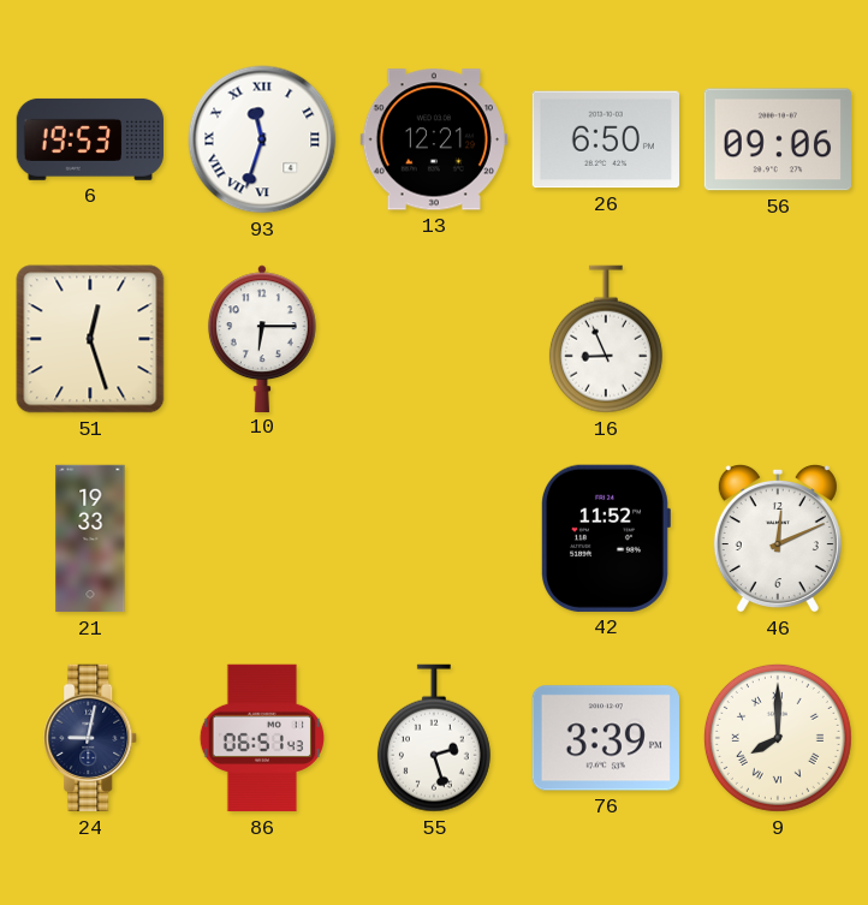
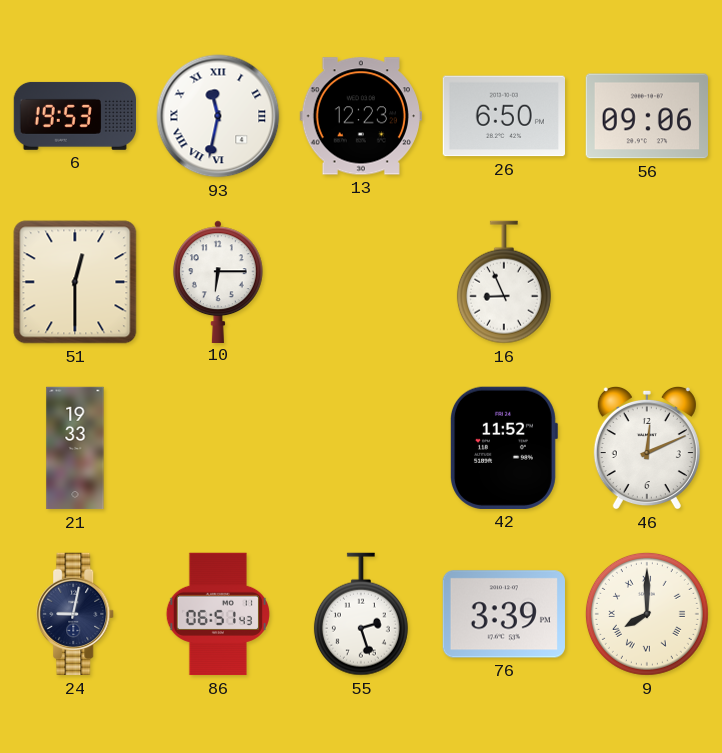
93: 11:33 -> 11:32
13: 12:21 -> 12:23
51: 12:27 -> 12:30
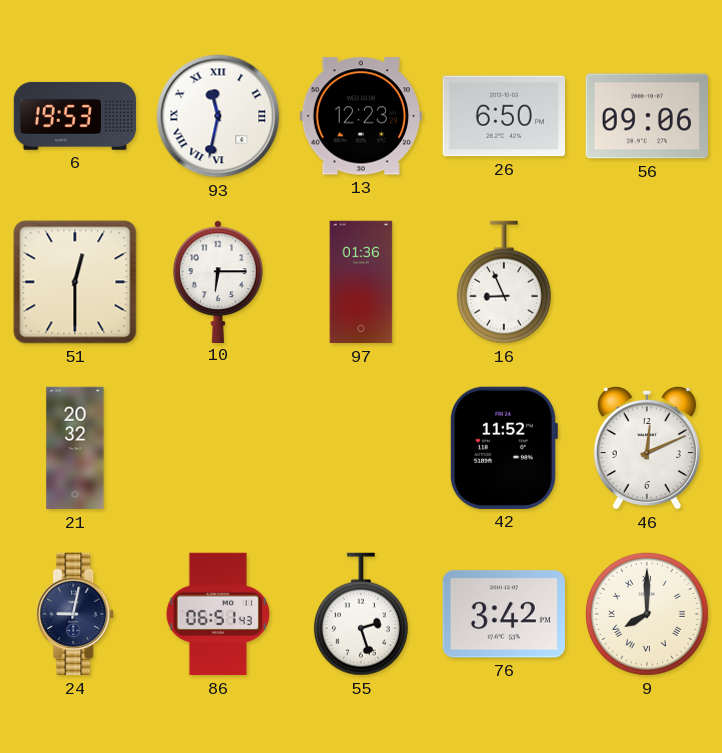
97: none -> 01:36
21: 19:33 -> 20:32
76: 3:39 -> 3:42
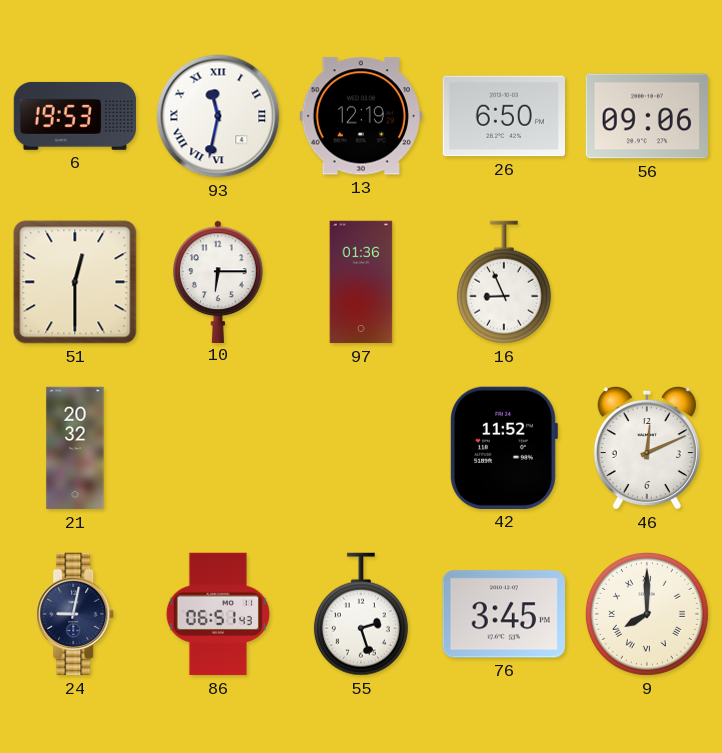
13: 12:23 -> 12:19
76: 3:42 -> 3:45
